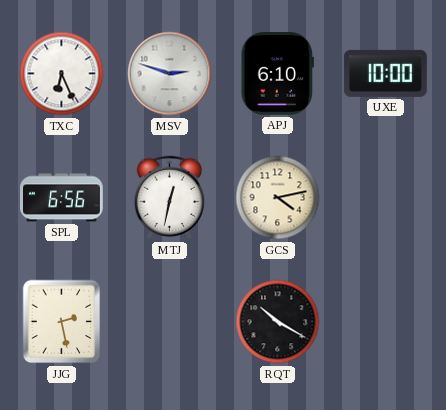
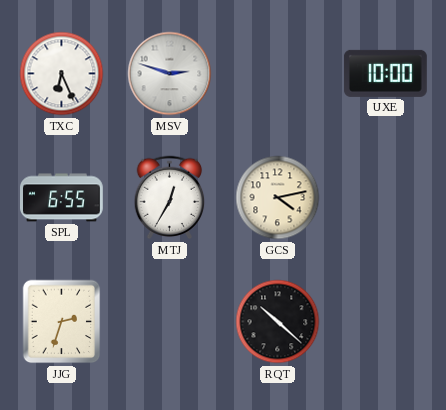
APJ: 6:10 -> none
SPL: 6:56 -> 6:55
MTJ: 12:32 -> 12:35
JJG: 2:28 -> 2:33
RQT: 10:20 -> 10:22
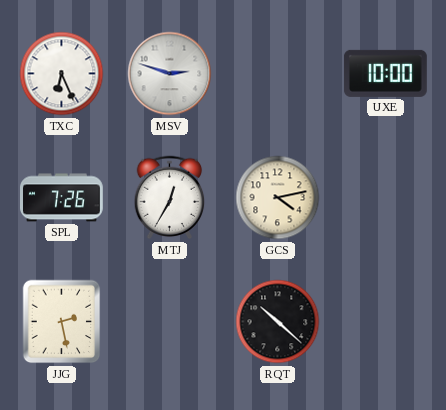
SPL: 6:55 -> 7:26
JJG: 2:33 -> 2:28
